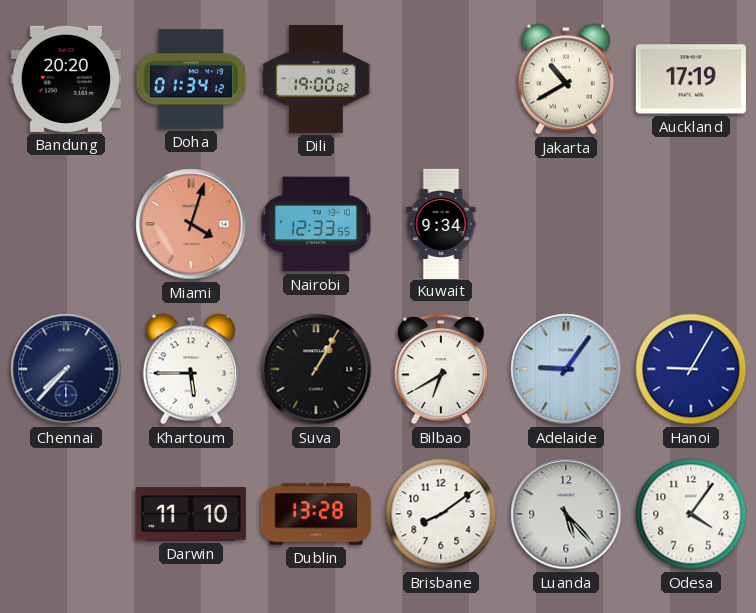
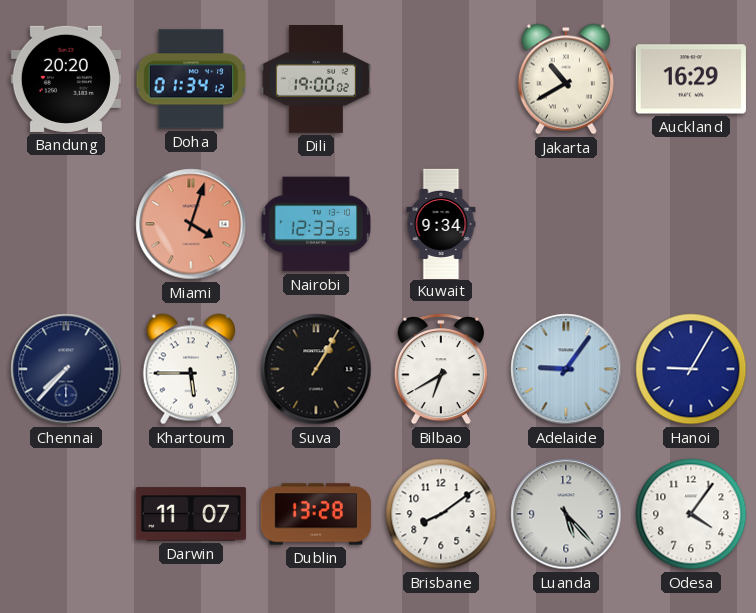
Auckland: 17:19 -> 16:29
Darwin: 11:10 -> 11:07
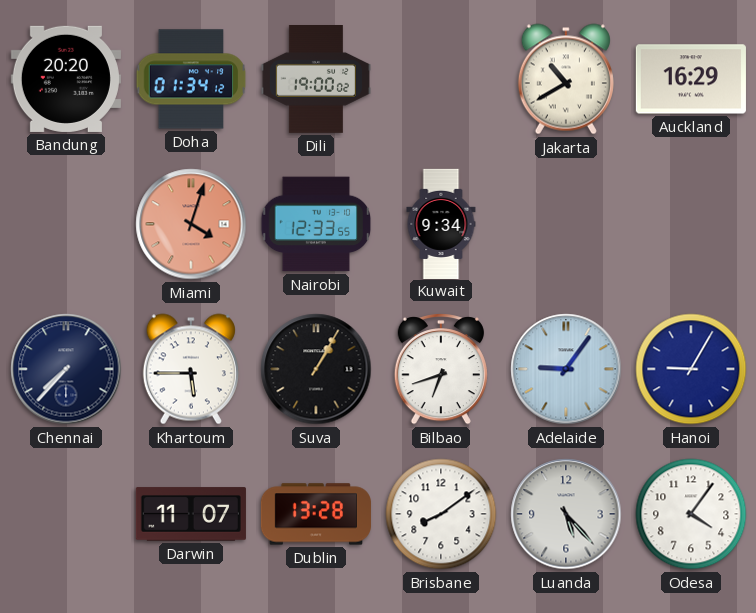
Bilbao: 6:40 -> 6:42
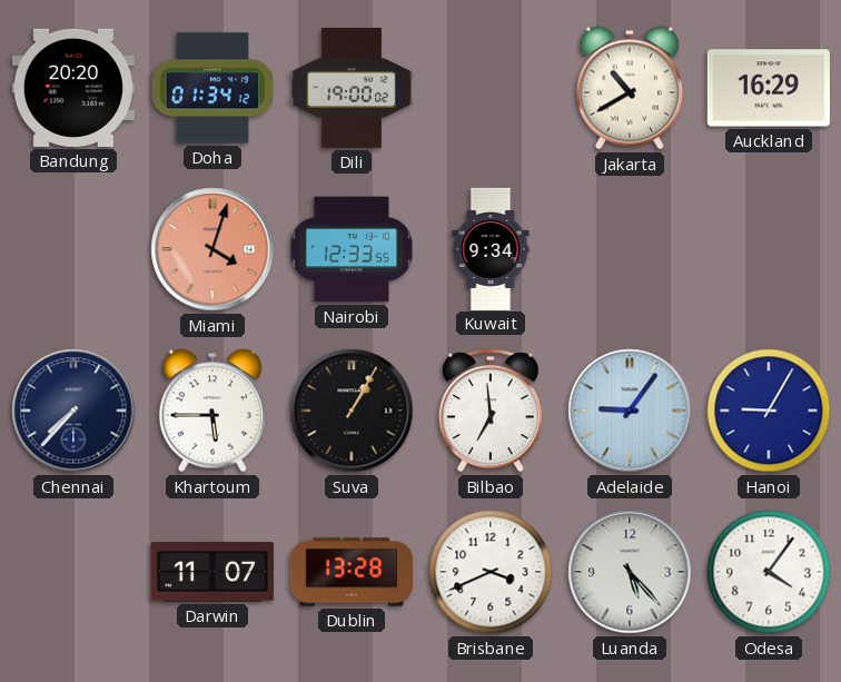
Bilbao: 6:42 -> 6:59
Brisbane: 8:09 -> 3:41
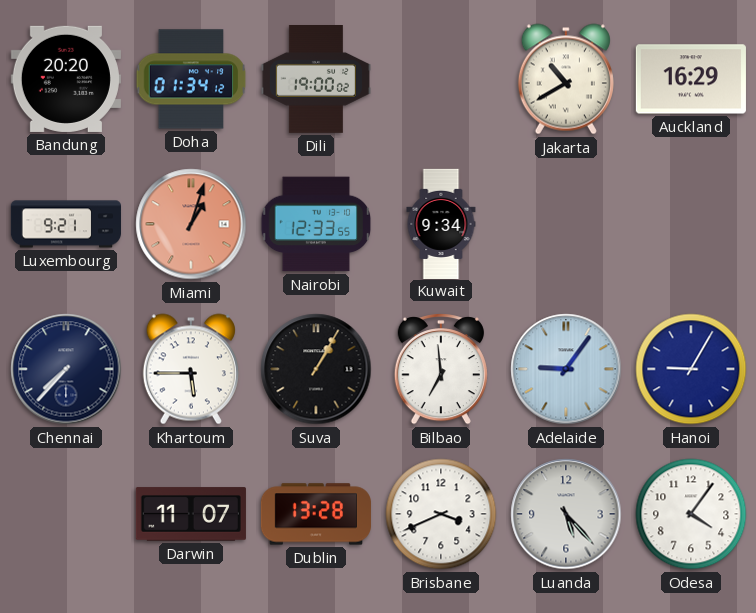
Luxembourg: none -> 9:21
Miami: 4:03 -> 1:03
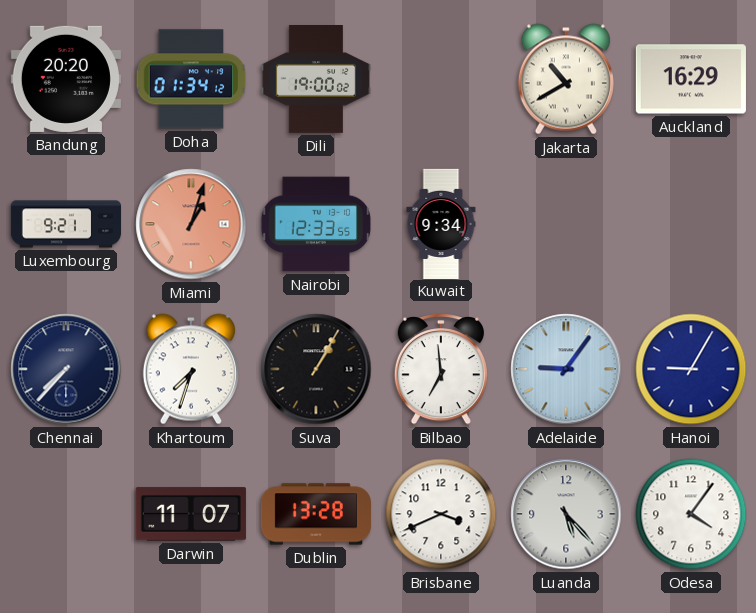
Khartoum: 5:45 -> 7:33
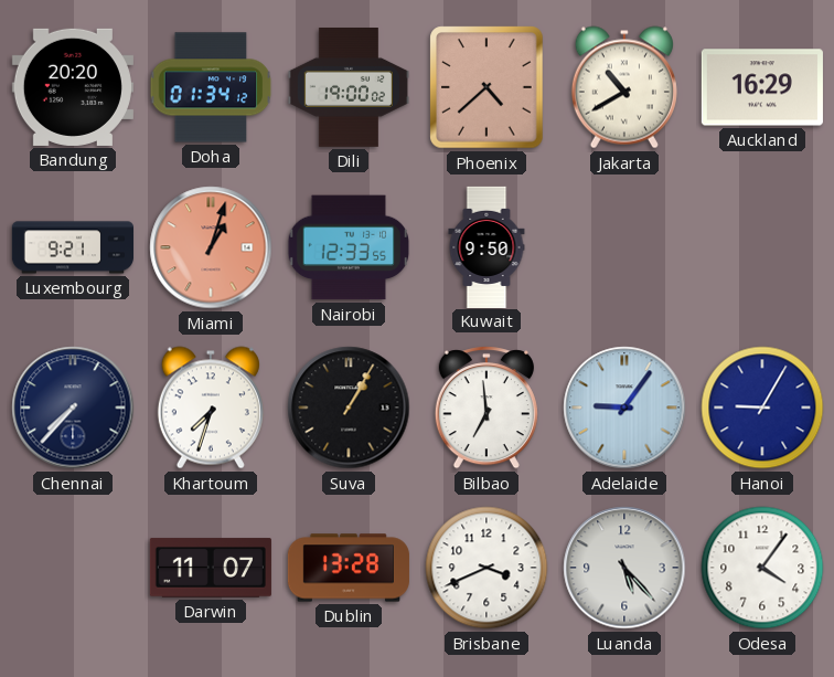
Phoenix: none -> 4:38
Kuwait: 9:34 -> 9:50
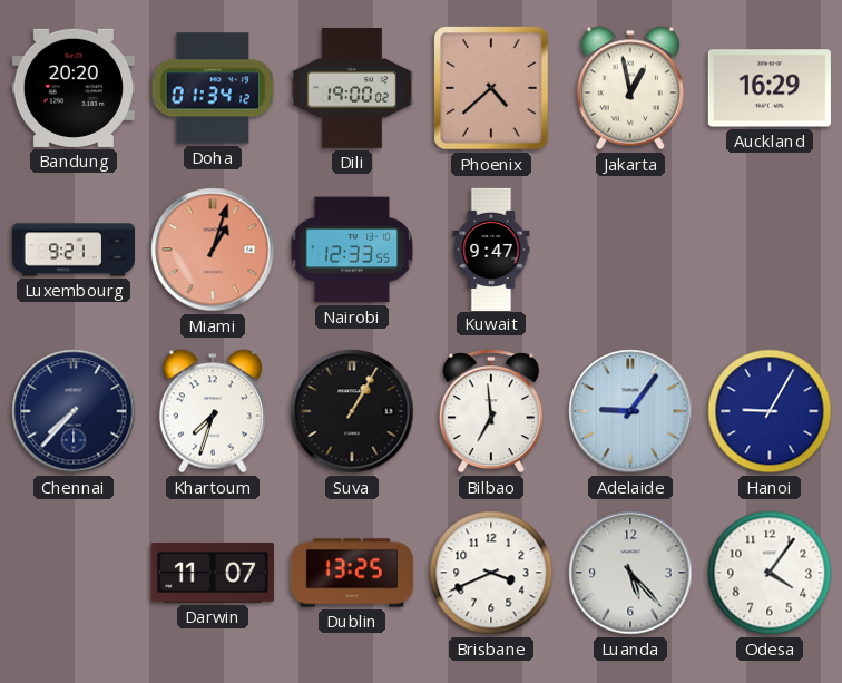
Jakarta: 10:40 -> 12:58
Kuwait: 9:50 -> 9:47
Dublin: 13:28 -> 13:25
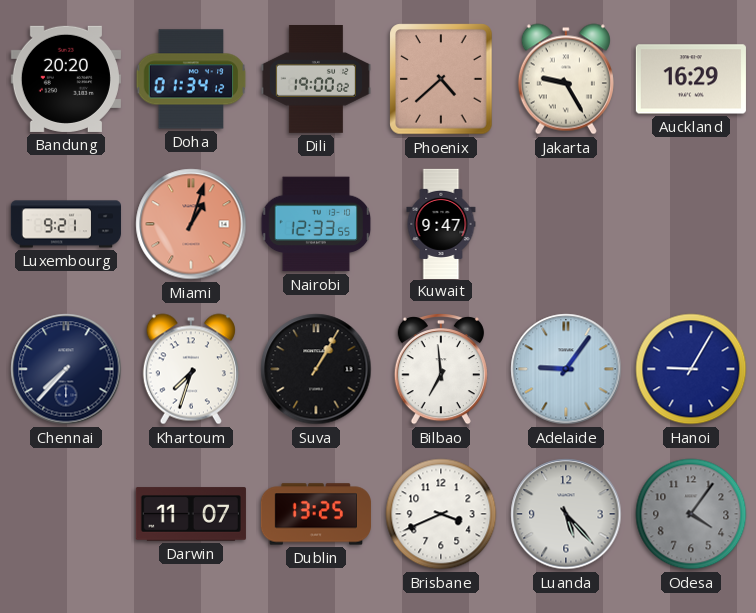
Jakarta: 12:58 -> 9:25
Odesa dial: white -> grey
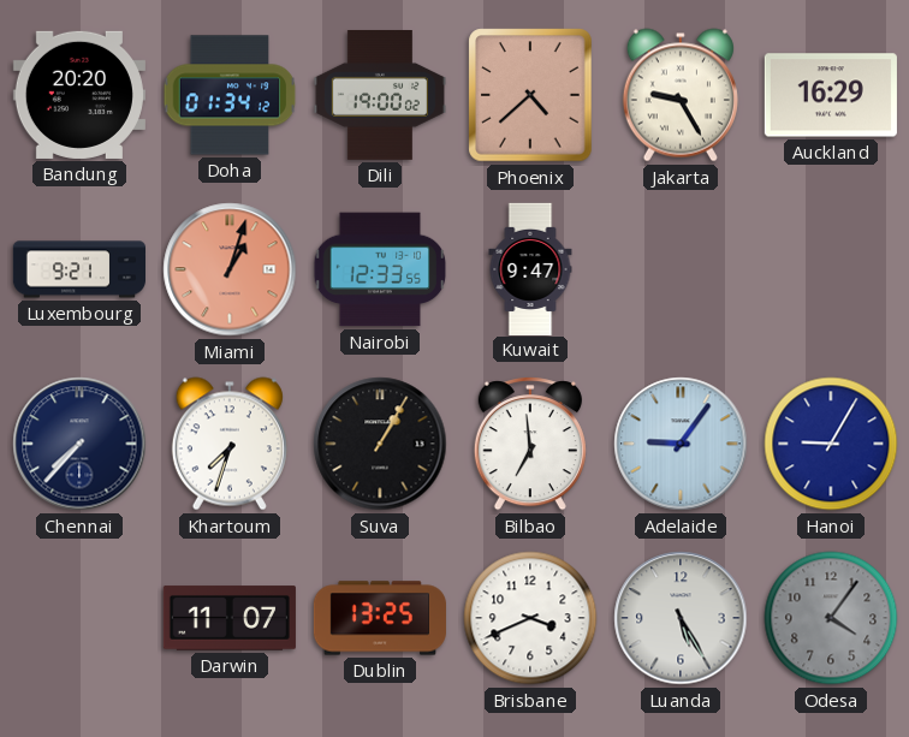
Luanda: 5:23 -> 5:25
